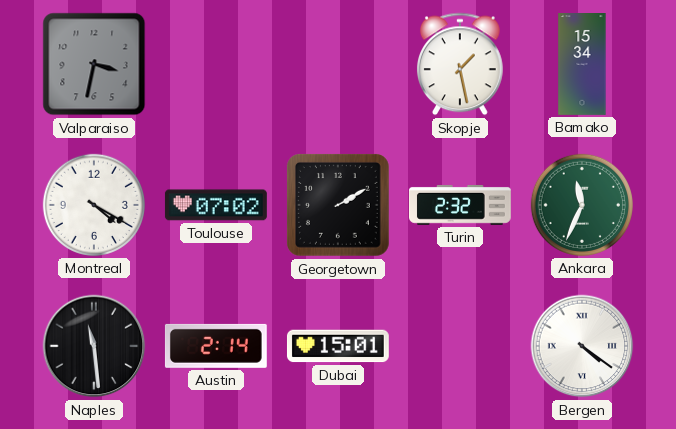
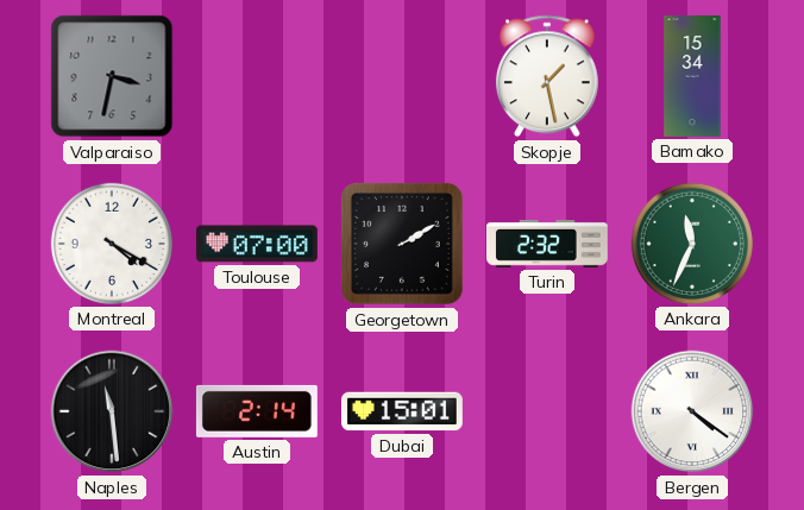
Toulouse: 07:02 -> 07:00
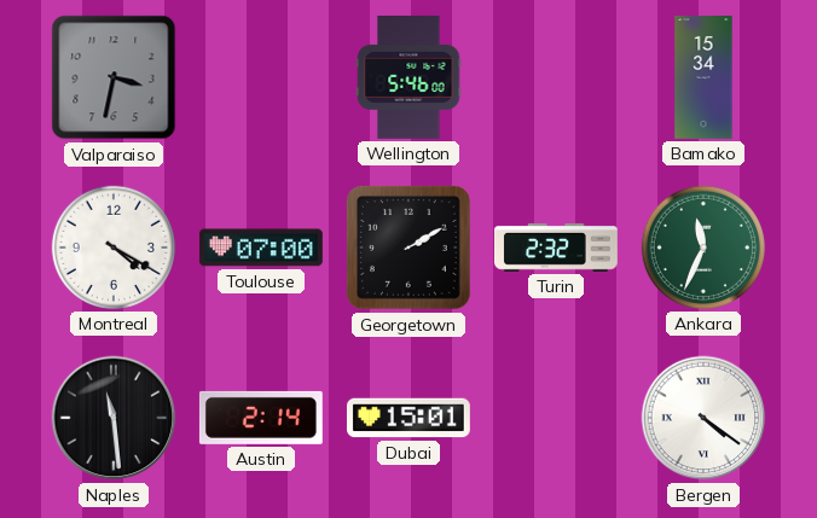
Wellington: none -> 5:46
Skopje: 1:28 -> none
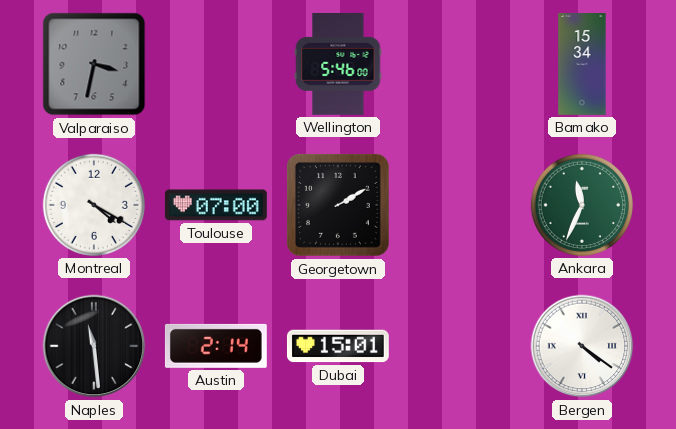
Turin: 2:32 -> none
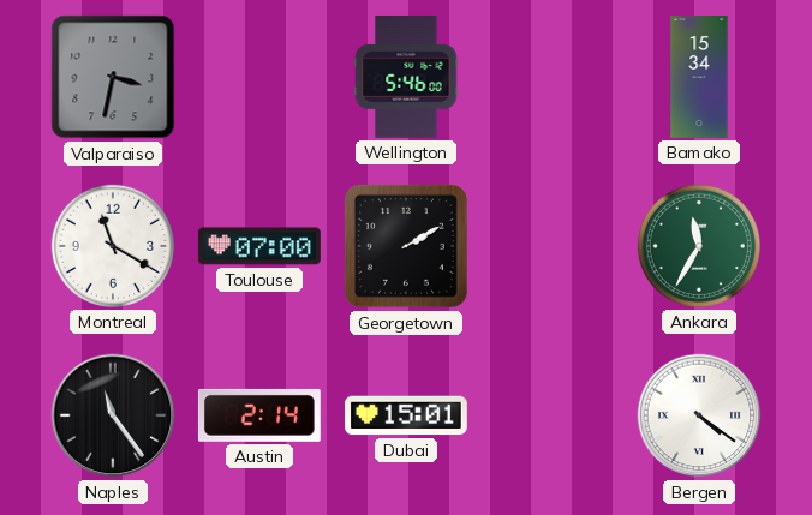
Montreal: 4:20 -> 11:20
Ankara: 11:34 -> 11:35
Naples: 11:29 -> 11:24
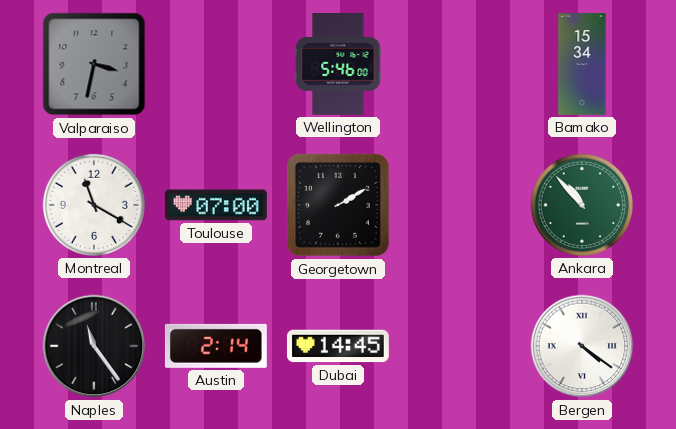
Ankara: 11:35 -> 10:53
Dubai: 15:01 -> 14:45
